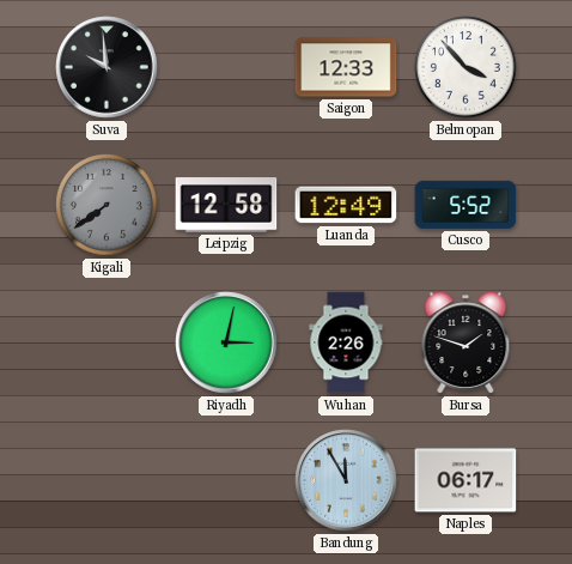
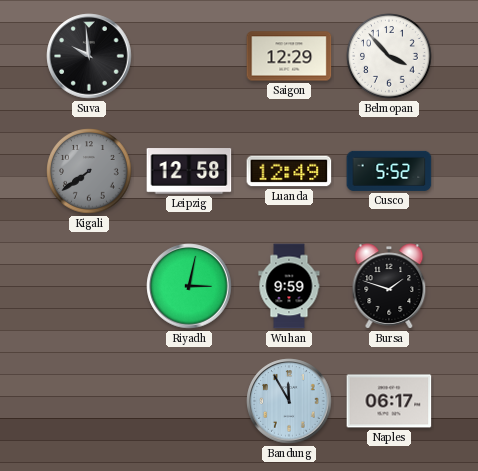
Saigon: 12:33 -> 12:29
Wuhan: 2:26 -> 9:59
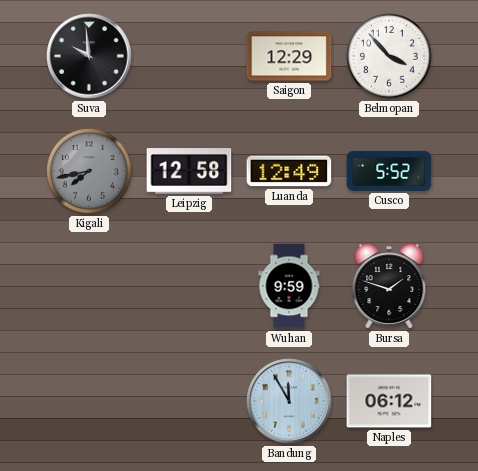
Kigali: 7:39 -> 7:43
Riyadh: 3:02 -> none
Naples: 06:17 -> 06:12
